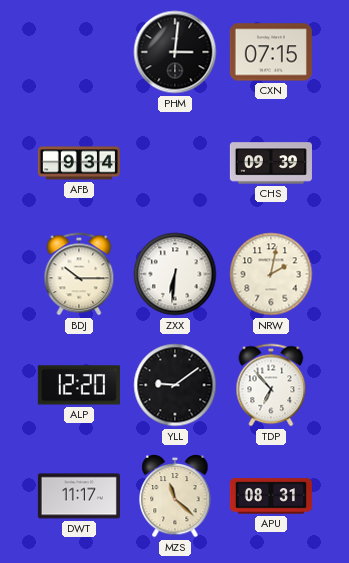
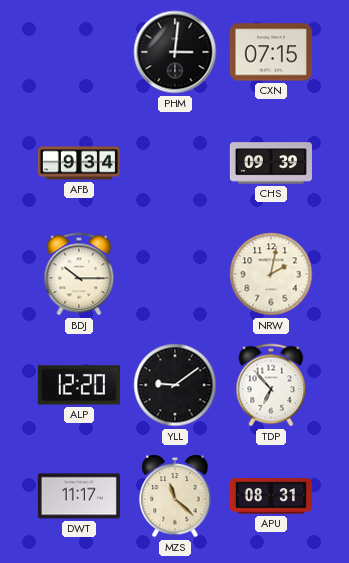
ZXX: 6:31 -> none
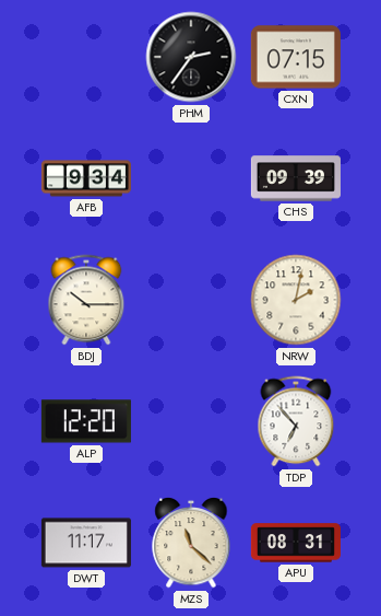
PHM: 3:01 -> 2:36
YLL: 9:09 -> none
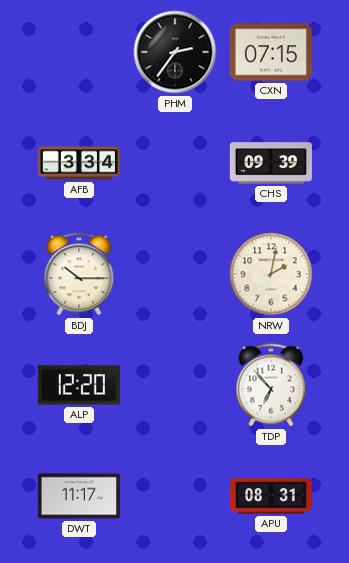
AFB: 9:34 -> 3:34
MZS: 11:22 -> none
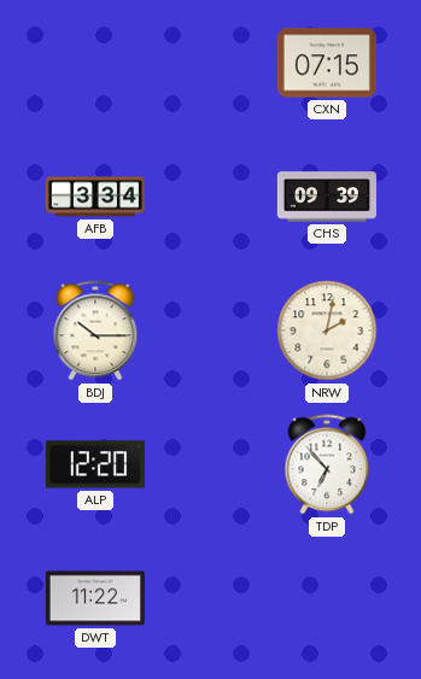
PHM: 2:36 -> none
DWT: 11:17 -> 11:22
APU: 08:31 -> none
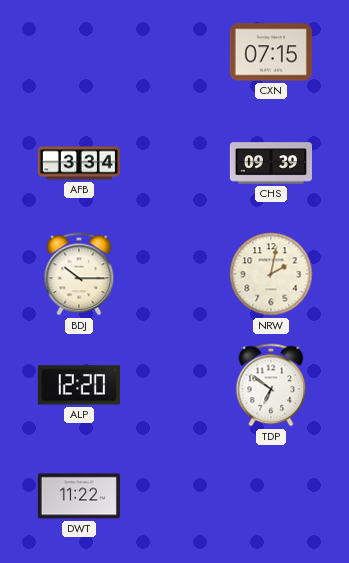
TDP: 6:53 -> 6:51
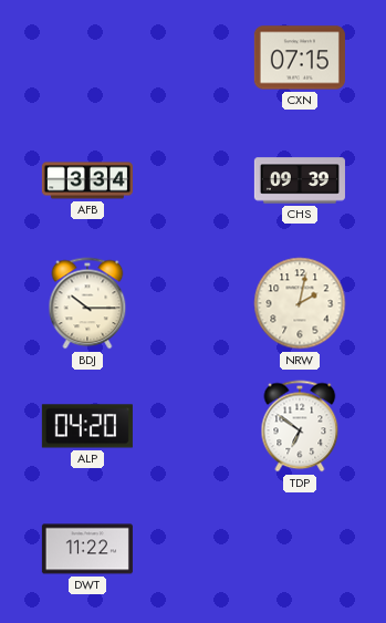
ALP: 12:20 -> 04:20
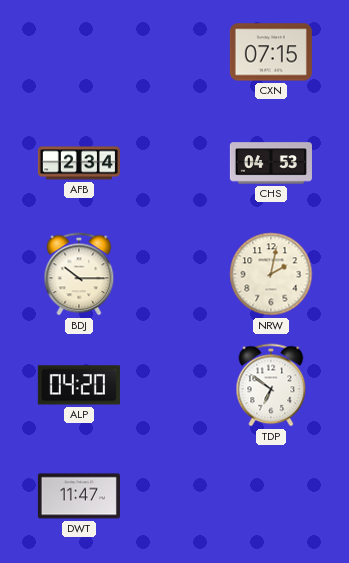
AFB: 3:34 -> 2:34
CHS: 09:39 -> 04:53
DWT: 11:22 -> 11:47
